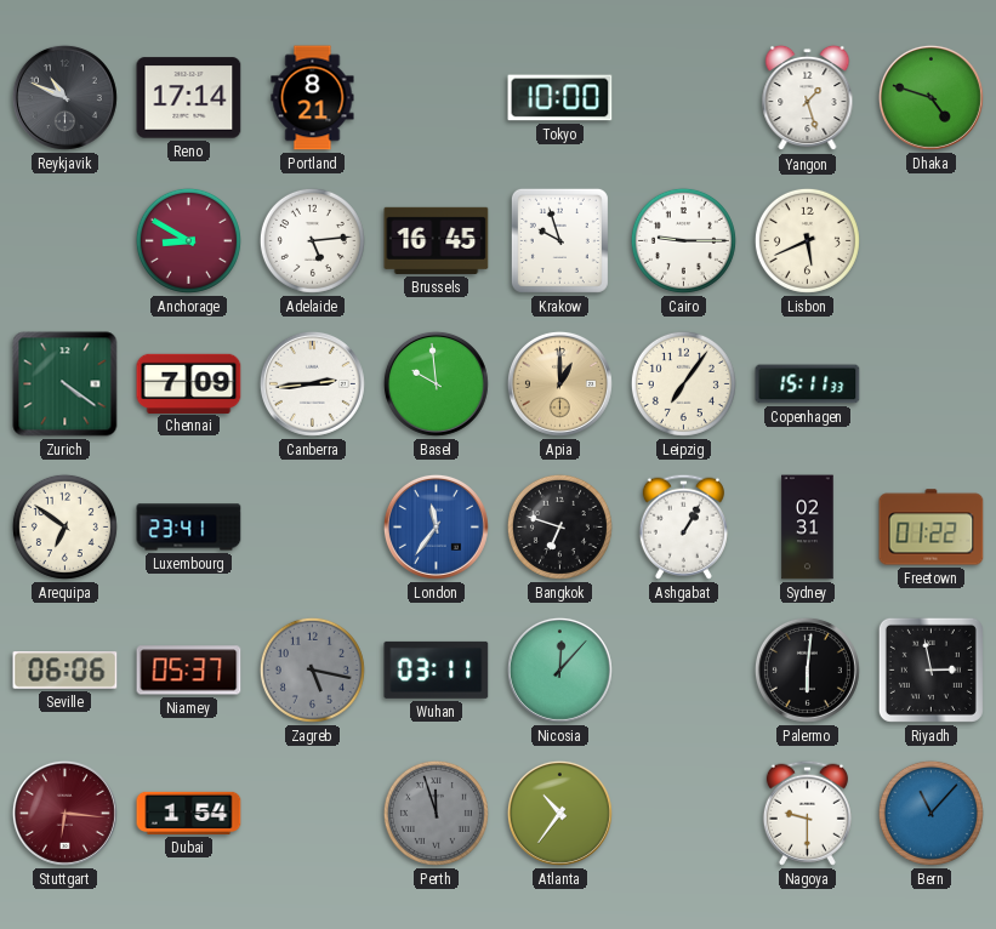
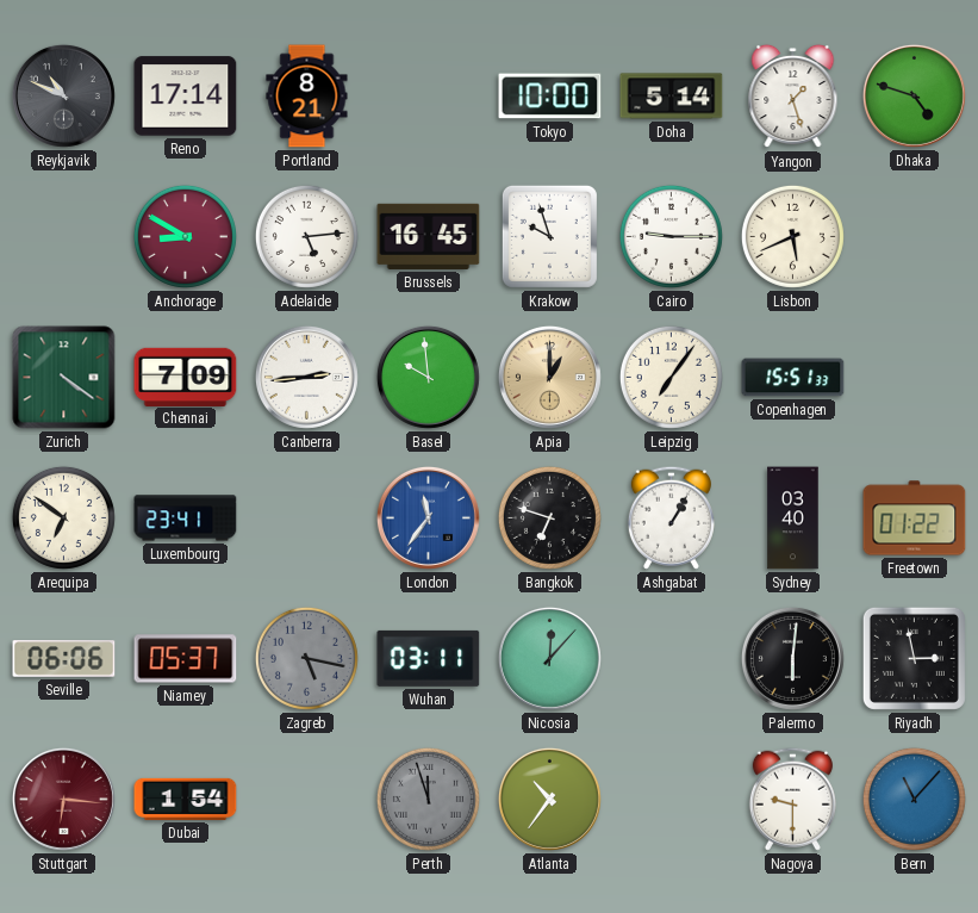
Doha: none -> 5:14
Copenhagen: 15:11 -> 15:51
Sydney: 02:31 -> 03:40
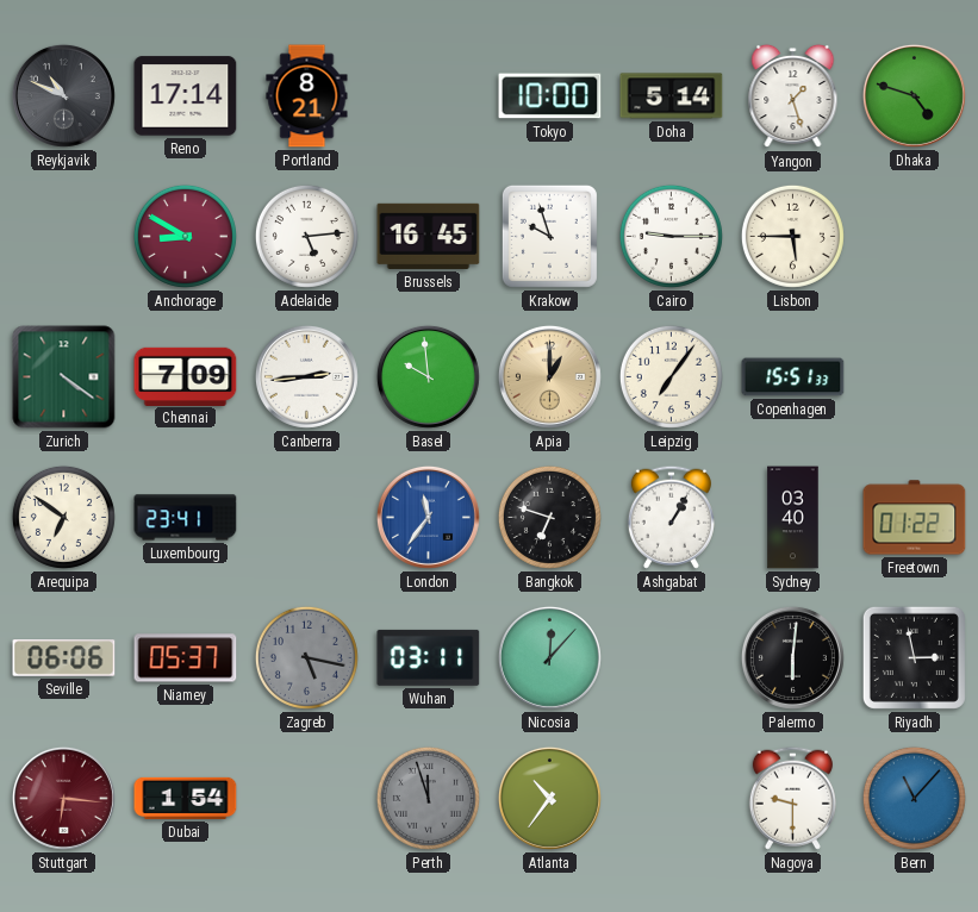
Lisbon: 5:41 -> 5:45
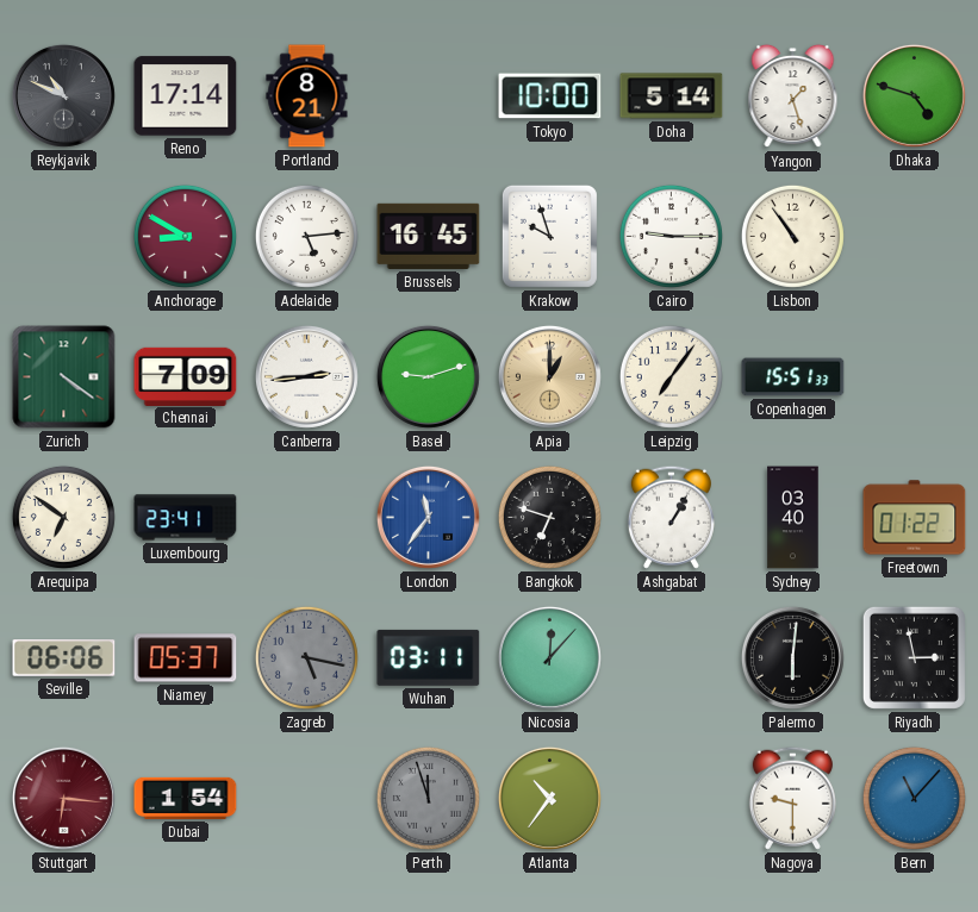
Lisbon: 5:45 -> 10:54
Basel: 9:59 -> 9:12
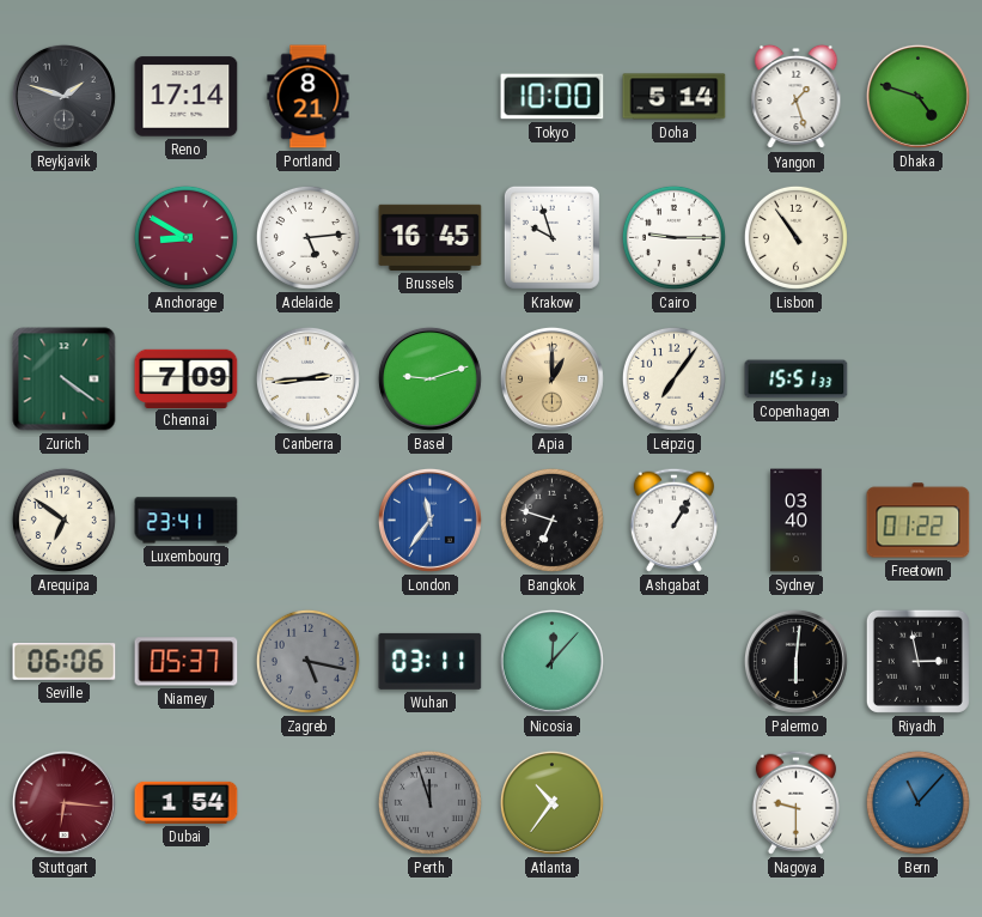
Reykjavik: 10:49 -> 1:48
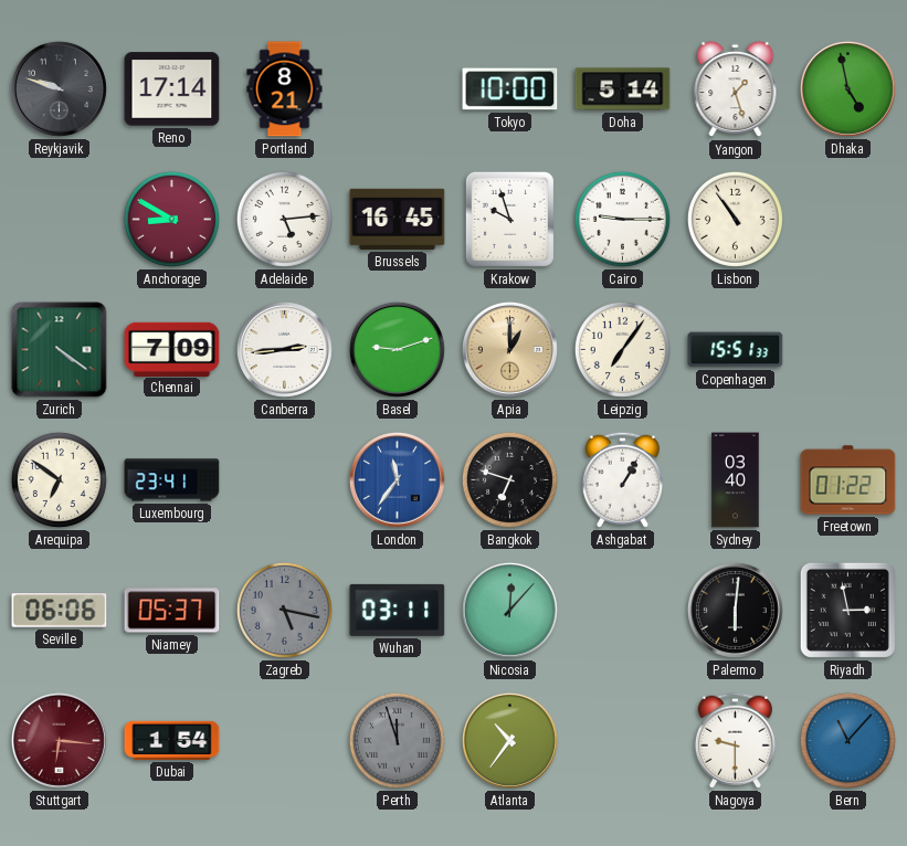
Reykjavik: 1:48 -> 9:48
Dhaka: 4:48 -> 4:58
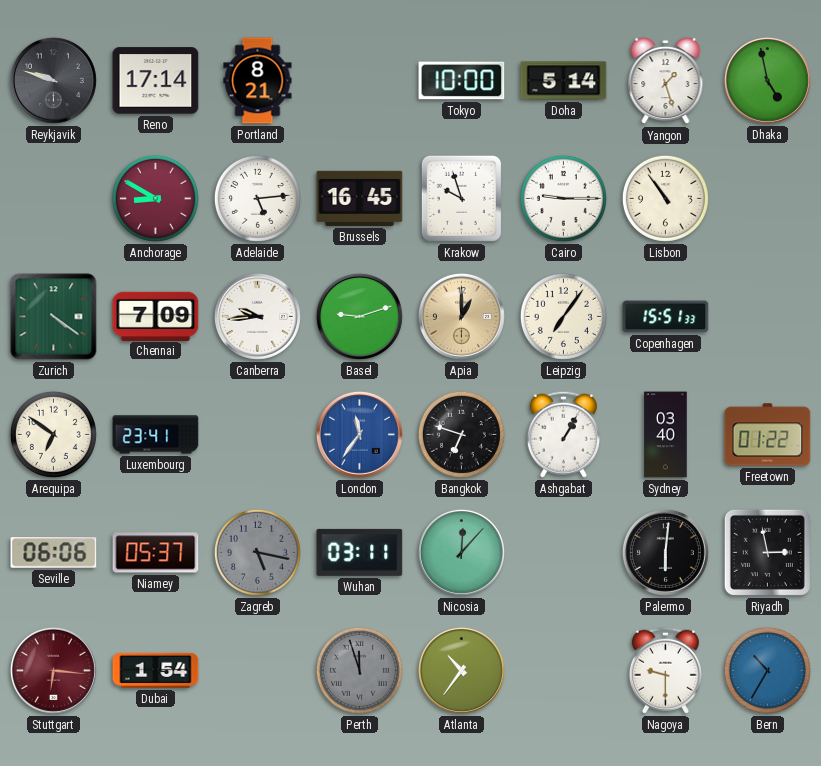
Canberra: 2:44 -> 9:44
Bern: 11:07 -> 10:35
